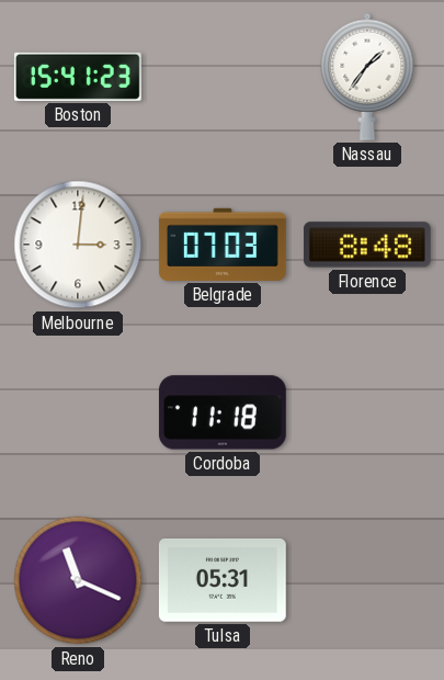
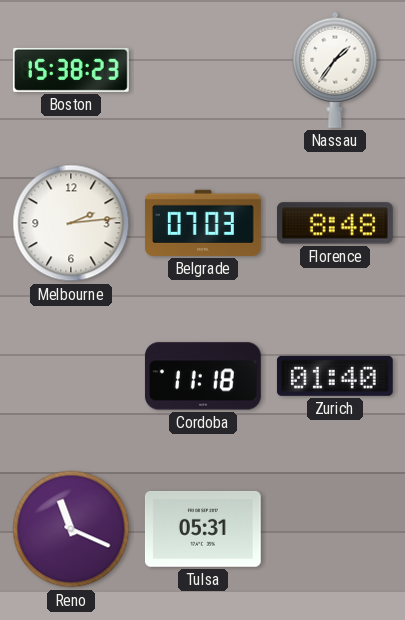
Boston: 15:41 -> 15:38
Melbourne: 3:01 -> 2:14
Zurich: none -> 01:40
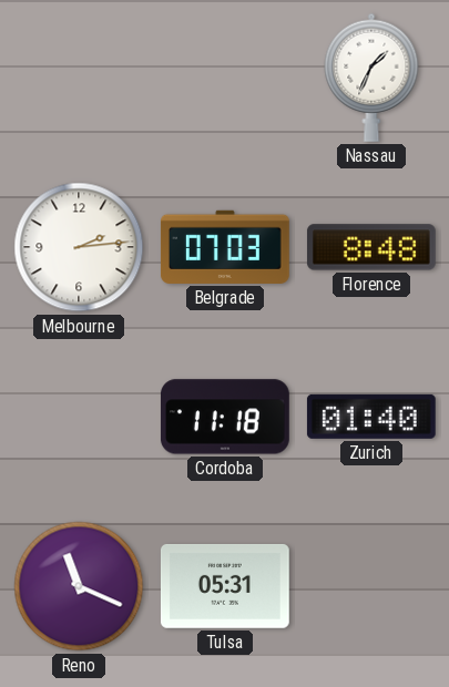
Boston: 15:38 -> none
Nassau: 1:36 -> 1:34
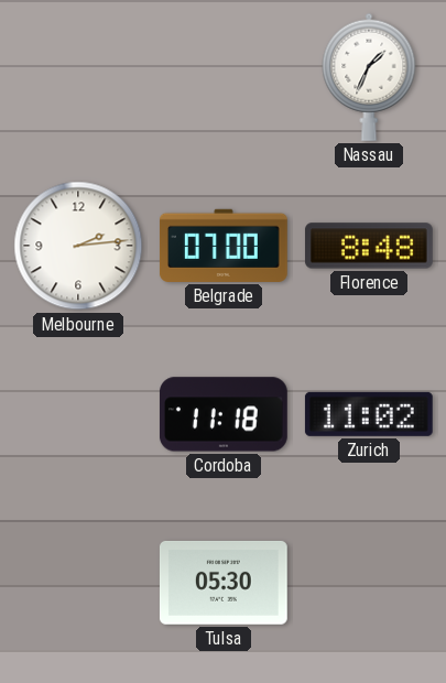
Belgrade: 07:03 -> 07:00
Zurich: 01:40 -> 11:02
Reno: 11:19 -> none
Tulsa: 05:31 -> 05:30
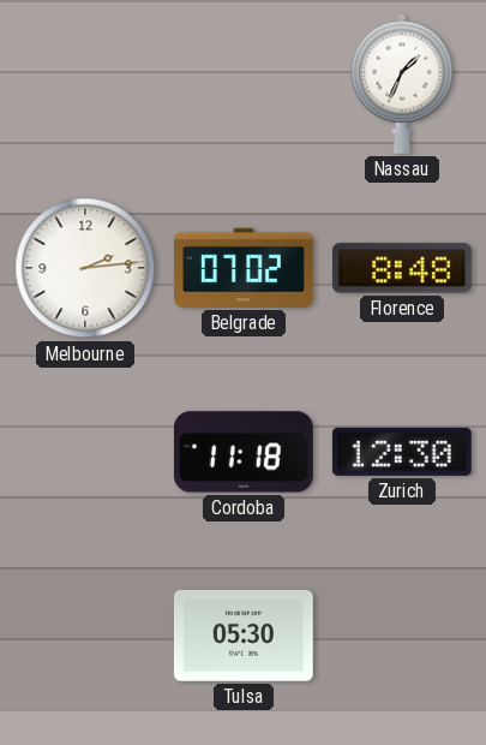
Belgrade: 07:00 -> 07:02
Zurich: 11:02 -> 12:30
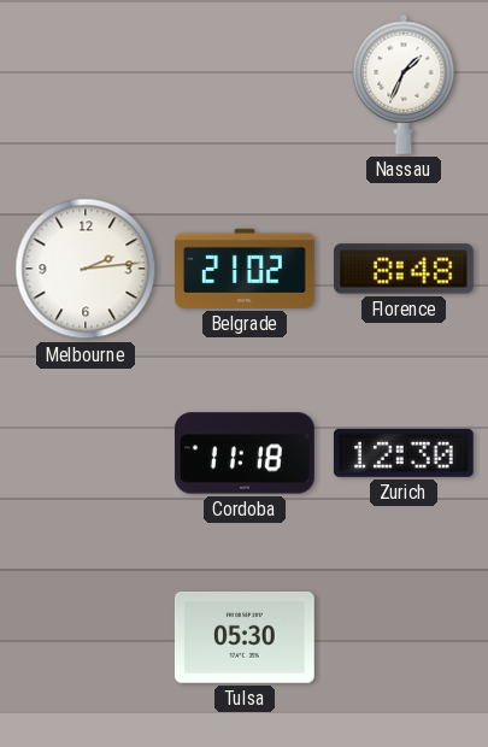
Belgrade: 07:02 -> 21:02
